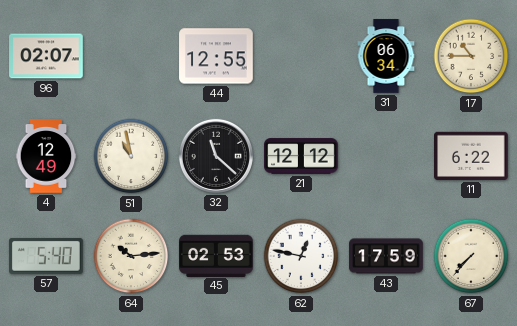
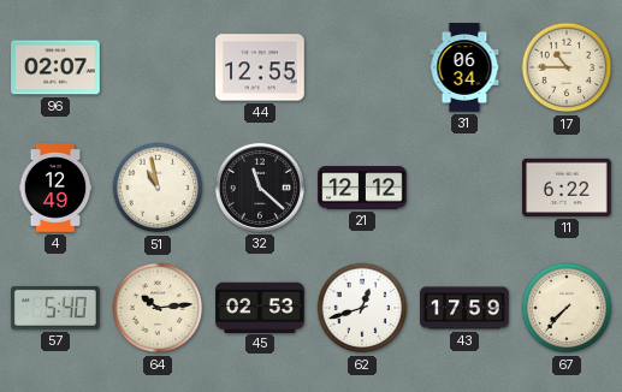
62: 12:47 -> 12:42
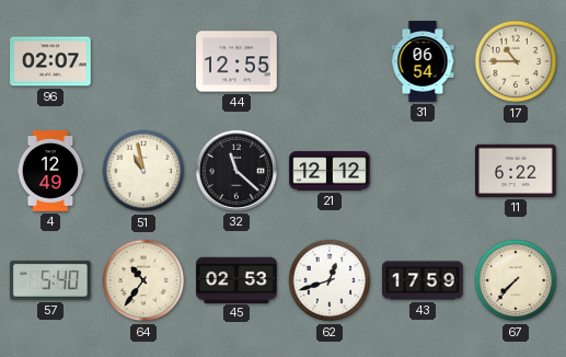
31: 06:34 -> 06:54
64: 10:14 -> 10:36
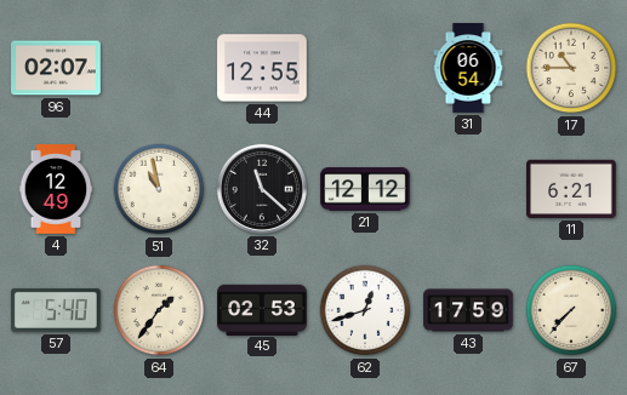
11: 6:22 -> 6:21
64: 10:36 -> 1:36
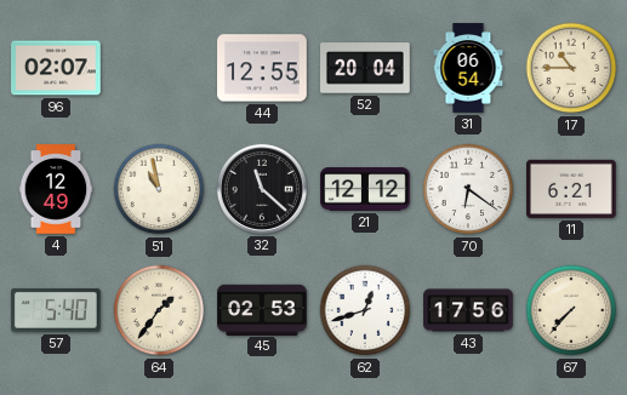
52: none -> 20:04
70: none -> 6:21
43: 17:59 -> 17:56
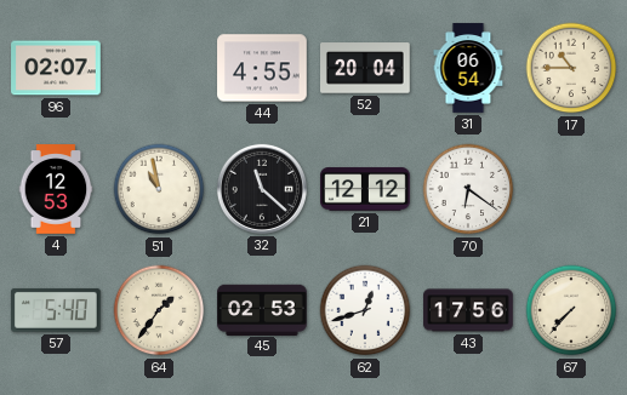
44: 12:55 -> 4:55
4: 12:49 -> 12:53
11: 6:21 -> none
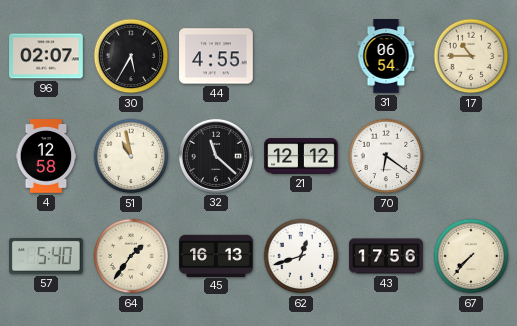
30: none -> 5:35
52: 20:04 -> none
4: 12:53 -> 12:58
45: 02:53 -> 16:13
